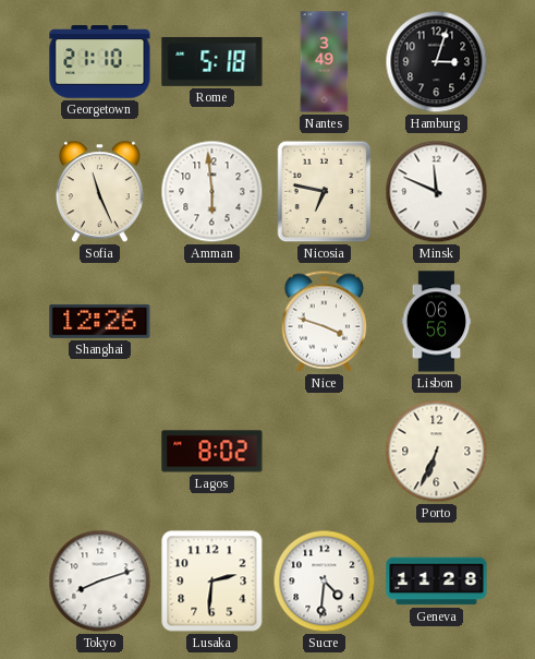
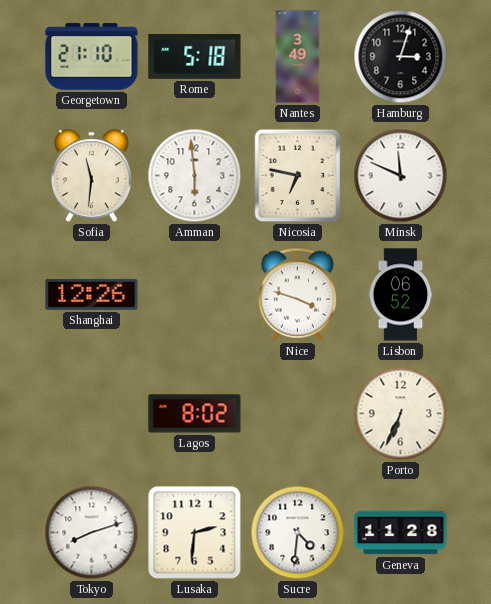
Sofia: 11:26 -> 11:31
Lisbon: 06:56 -> 06:52
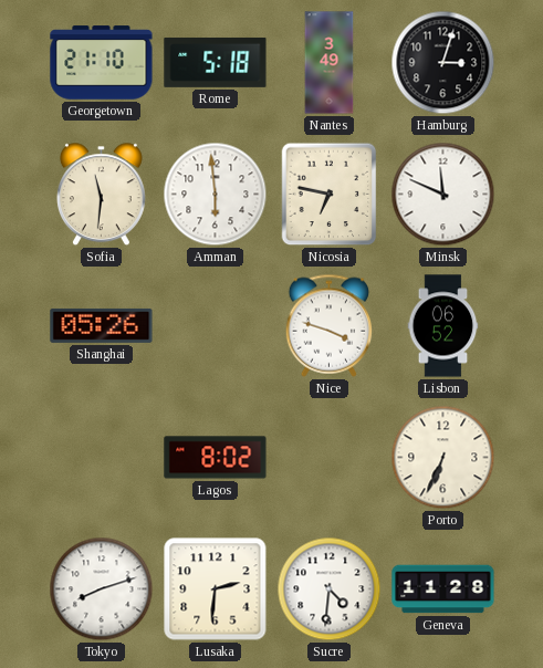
Shanghai: 12:26 -> 05:26
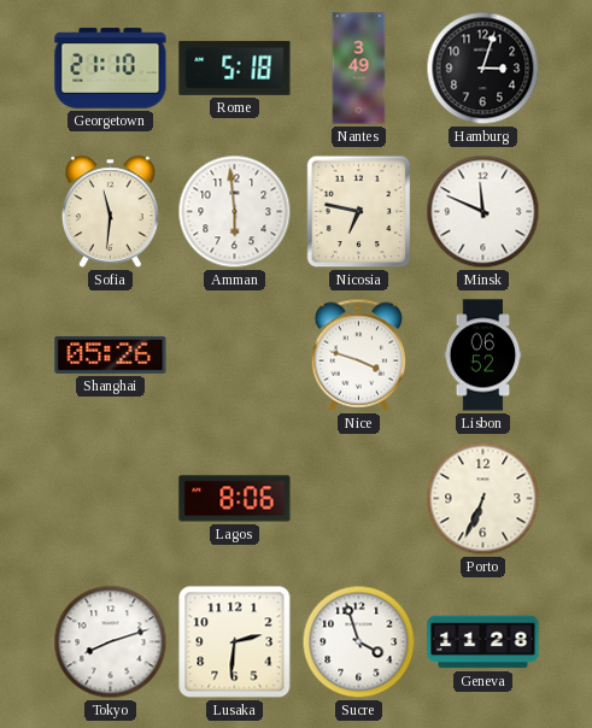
Lagos: 8:02 -> 8:06
Sucre: 4:31 -> 3:57
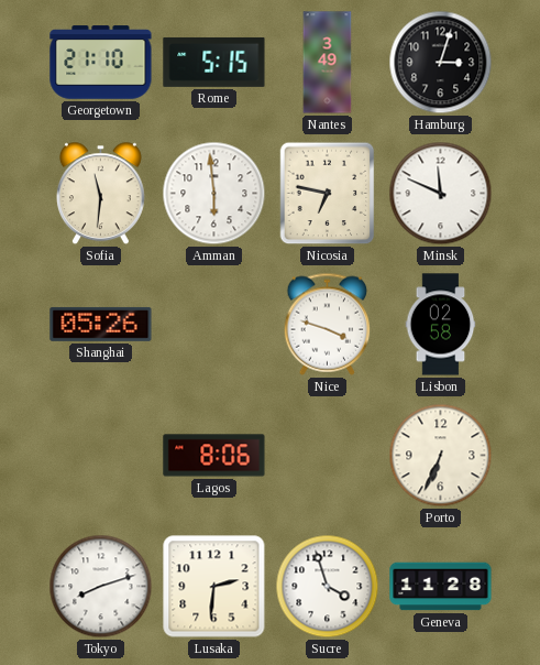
Rome: 5:18 -> 5:15
Lisbon: 06:52 -> 02:58
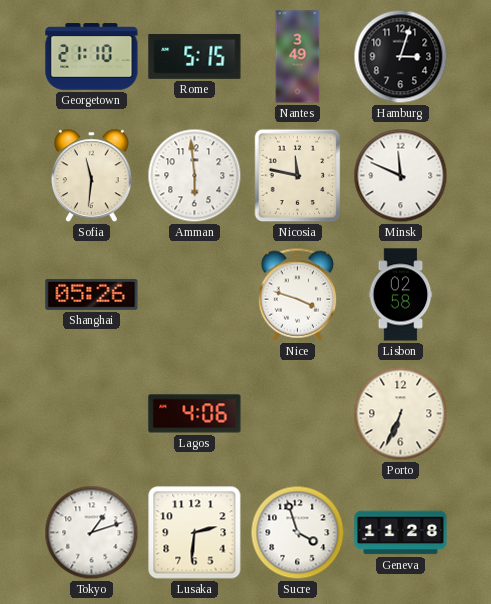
Nicosia: 6:47 -> 11:47
Lagos: 8:06 -> 4:06
Tokyo: 8:12 -> 1:12
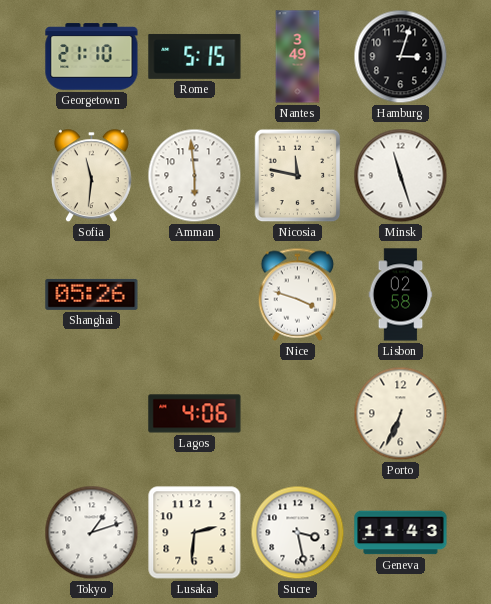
Minsk: 11:49 -> 11:27
Sucre: 3:57 -> 3:28
Geneva: 11:28 -> 11:43
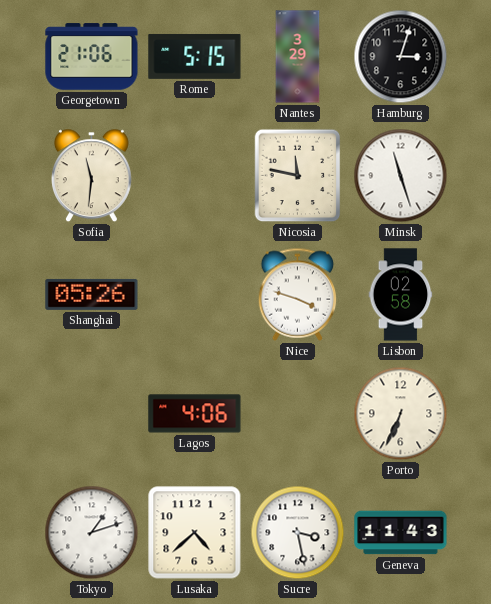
Georgetown: 21:10 -> 21:06
Nantes: 3:49 -> 3:29
Amman: 5:59 -> none
Lusaka: 2:31 -> 4:38
